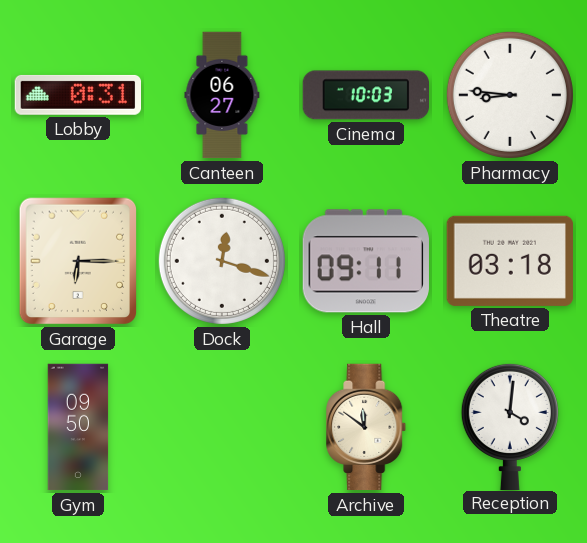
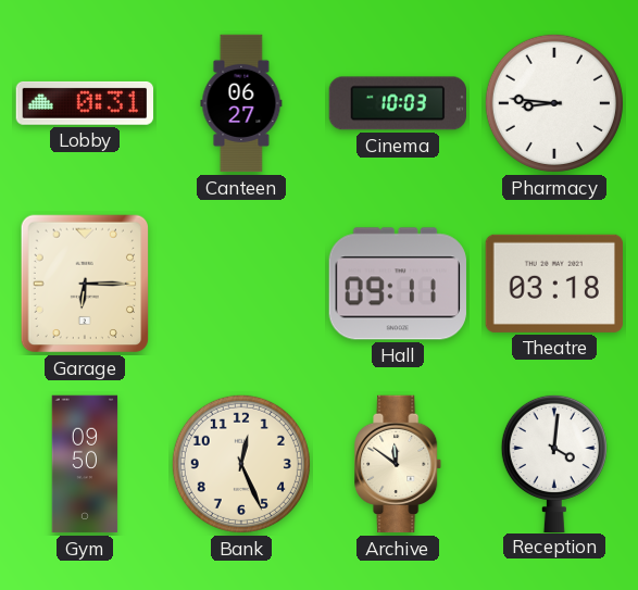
Dock: 12:18 -> none
Bank: none -> 12:26
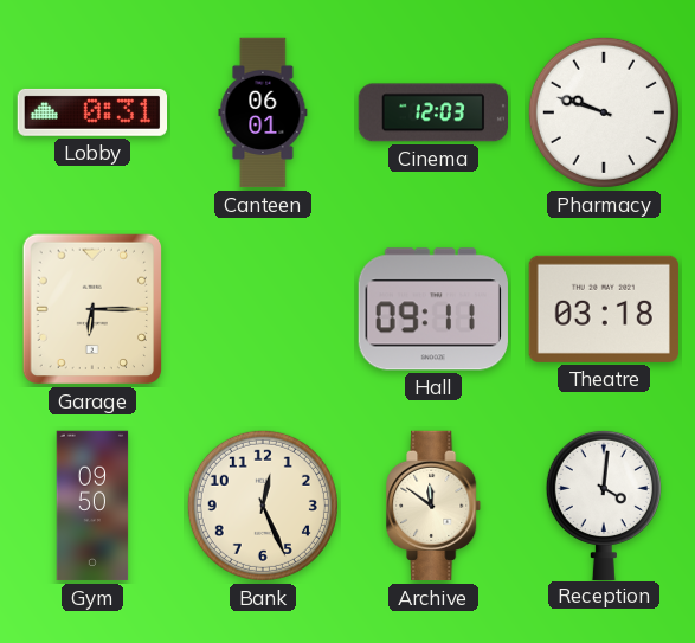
Canteen: 06:27 -> 06:01
Cinema: 10:03 -> 12:03
Pharmacy: 8:46 -> 9:48
